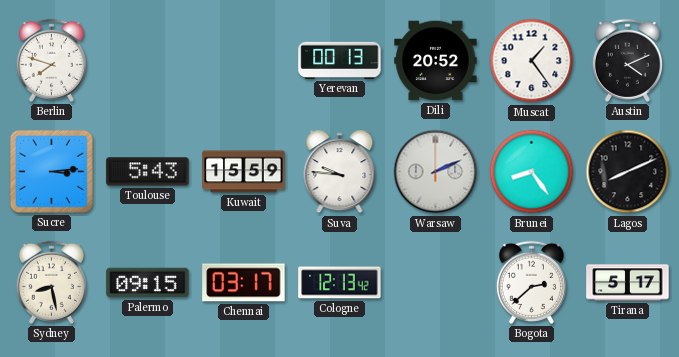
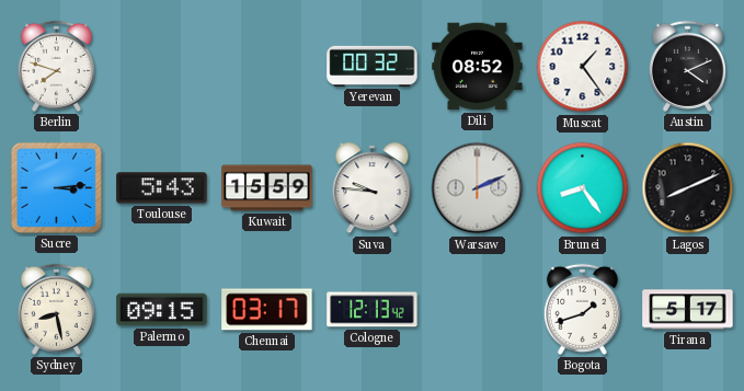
Yerevan: 00:13 -> 00:32
Dili: 20:52 -> 08:52
Bogota: 2:38 -> 1:42
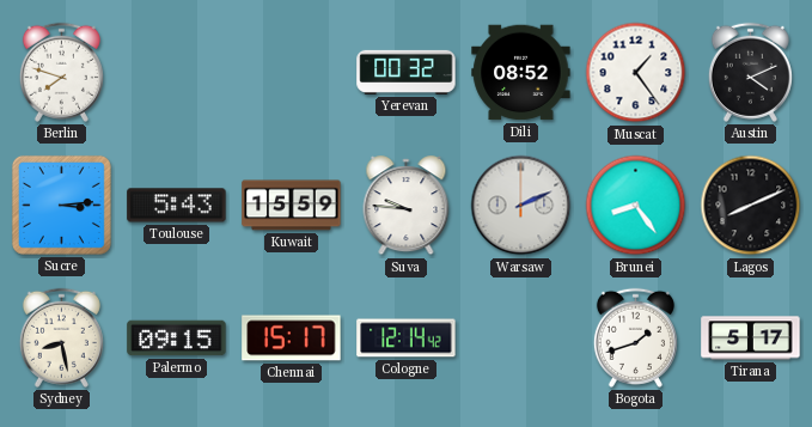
Chennai: 03:17 -> 15:17
Cologne: 12:13 -> 12:14
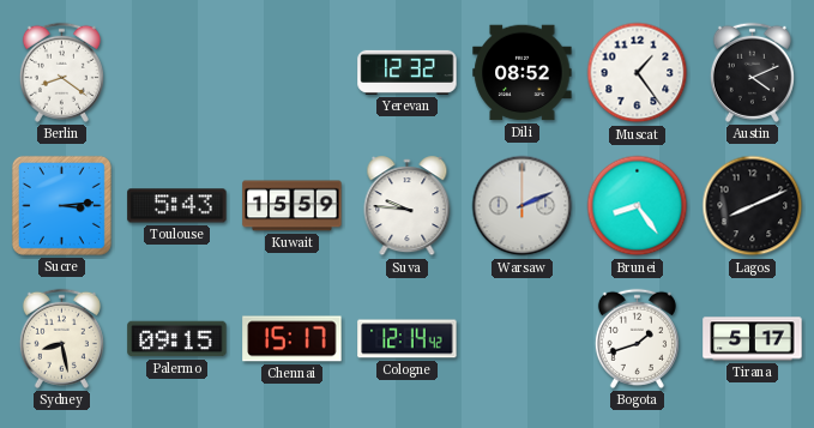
Berlin: 7:48 -> 8:21
Yerevan: 00:32 -> 12:32
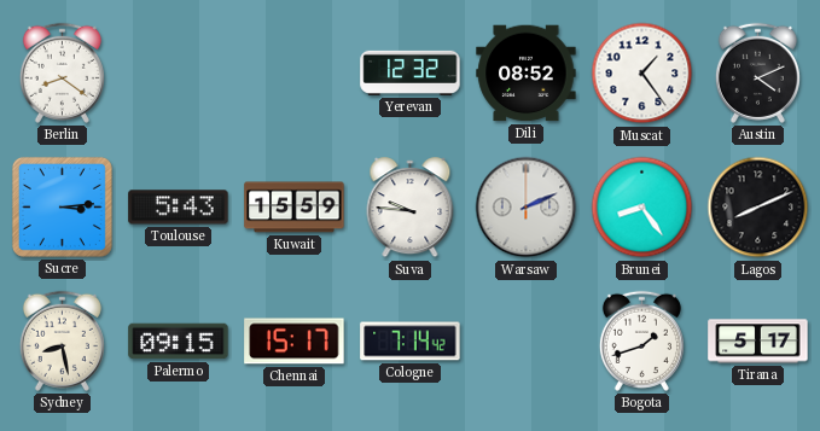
Cologne: 12:14 -> 7:14
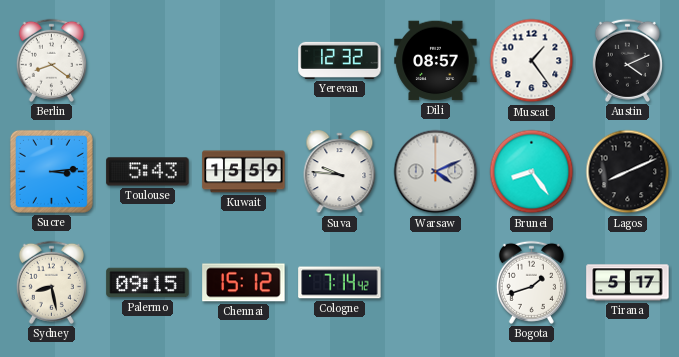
Dili: 08:52 -> 08:57
Warsaw: 2:11 -> 4:11
Chennai: 15:17 -> 15:12
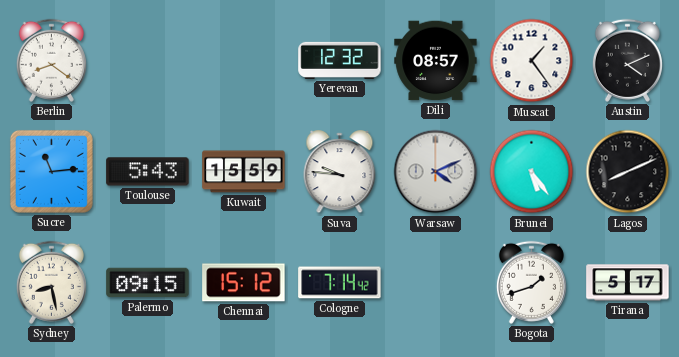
Sucre: 3:14 -> 11:14
Brunei: 8:24 -> 5:24
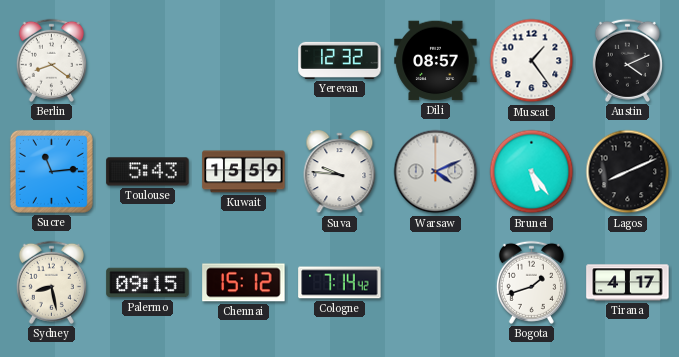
Tirana: 5:17 -> 4:17
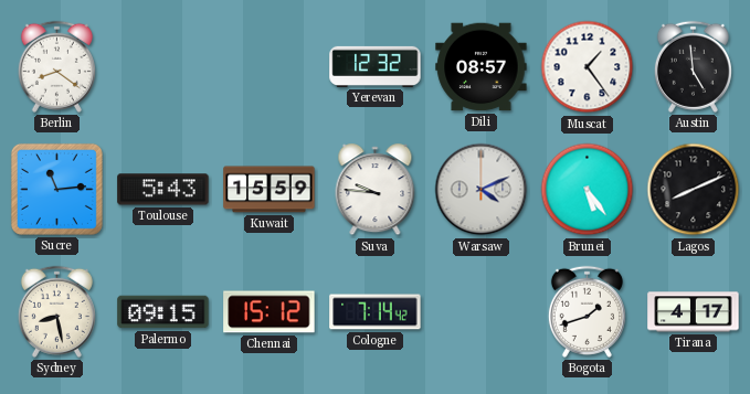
Austin: 4:11 -> 4:59
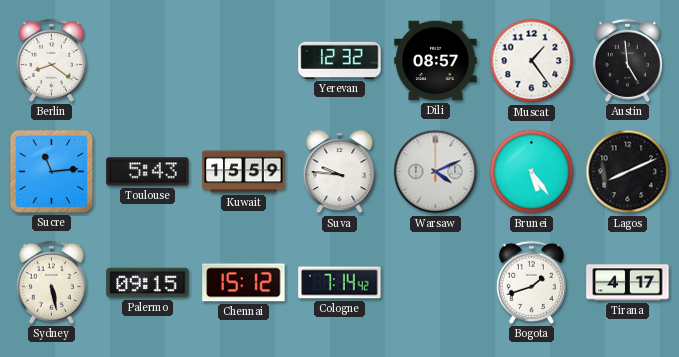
Sydney: 8:28 -> 5:28
